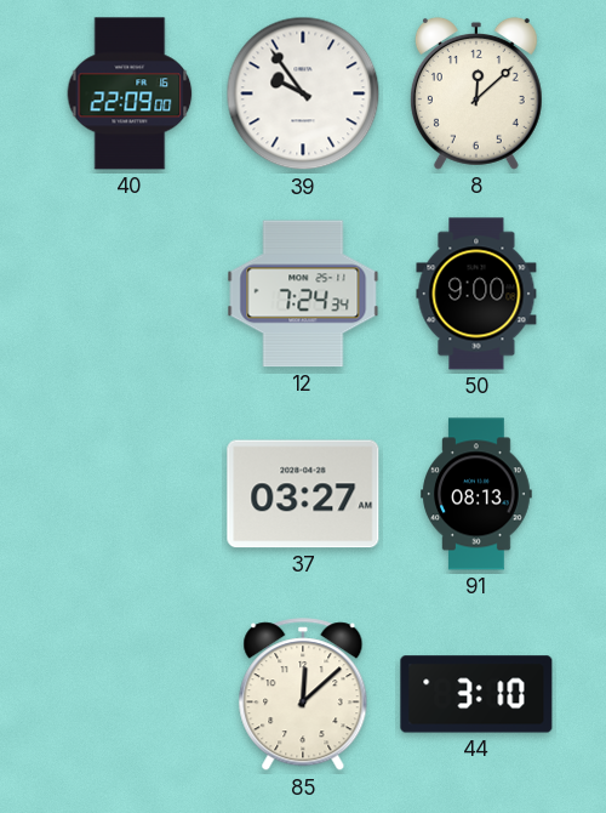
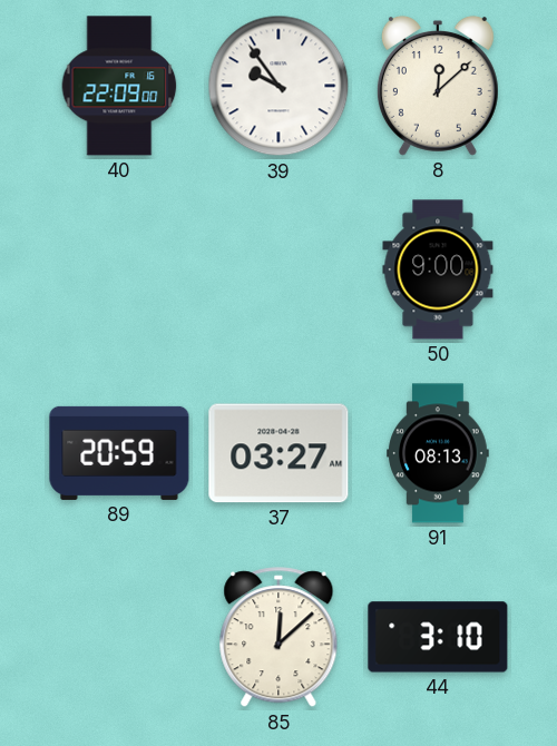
12: 7:24 -> none
89: none -> 20:59
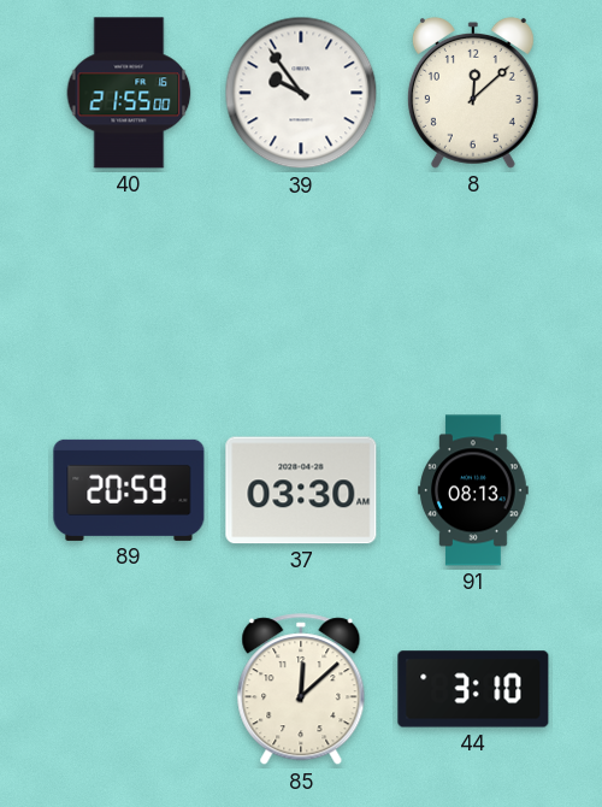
40: 22:09 -> 21:55
50: 9:00 -> none
37: 03:27 -> 03:30
